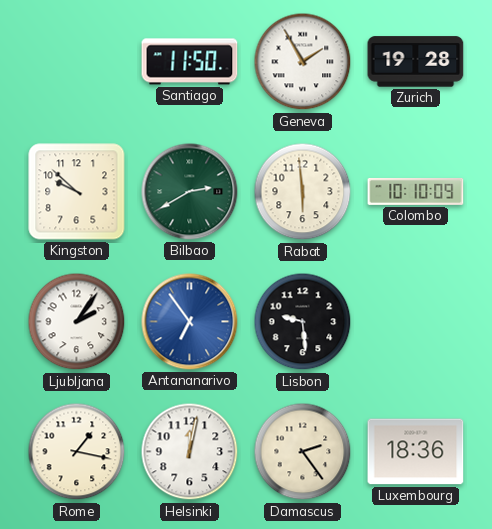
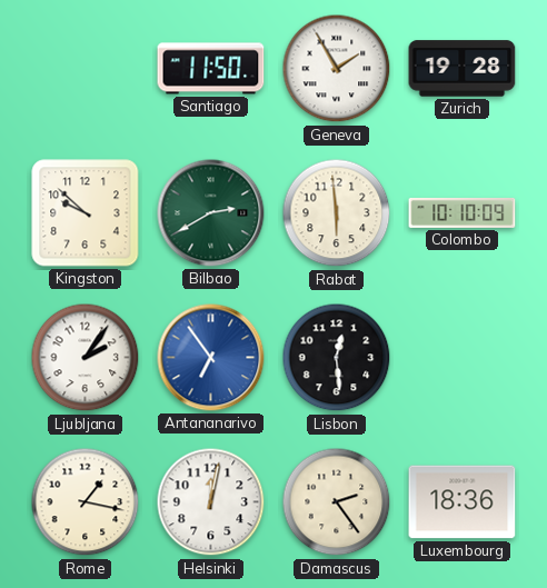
Lisbon: 9:29 -> 12:29
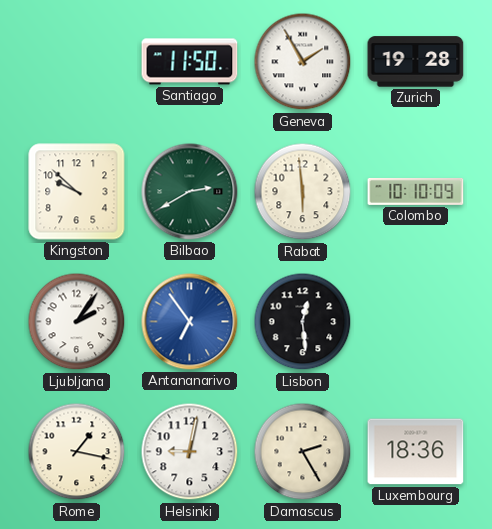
Helsinki: 12:02 -> 9:02
Damascus: 2:24 -> 2:25
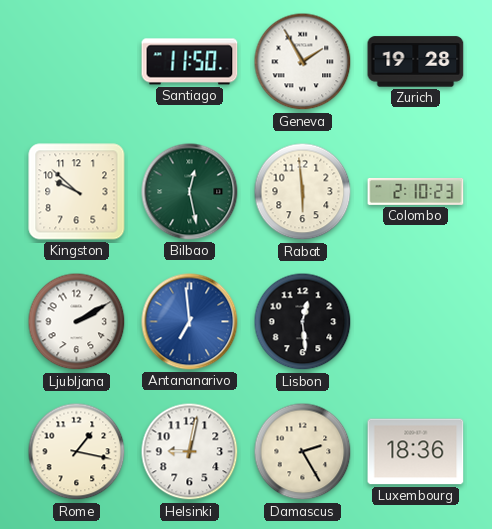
Bilbao: 2:40 -> 12:28
Colombo: 10:10 -> 2:10
Ljubljana: 2:06 -> 2:10
Antananarivo: 6:54 -> 6:59
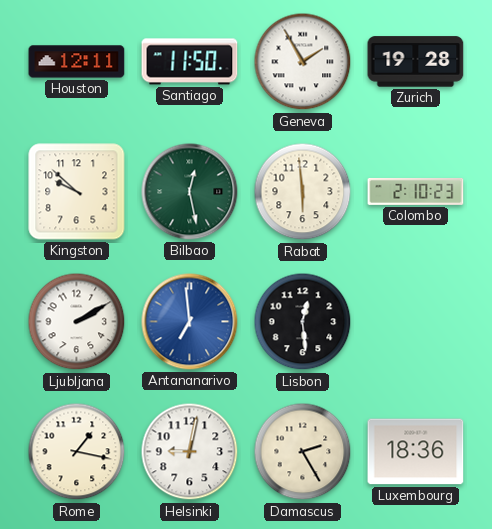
Houston: none -> 12:11
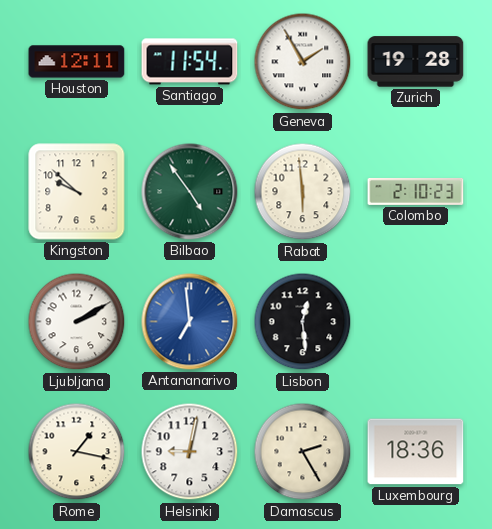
Santiago: 11:50 -> 11:54
Bilbao: 12:28 -> 4:54
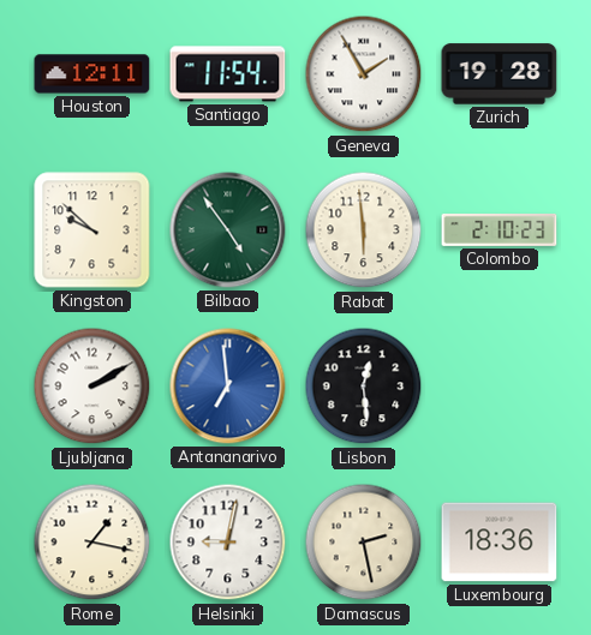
Damascus: 2:25 -> 2:28
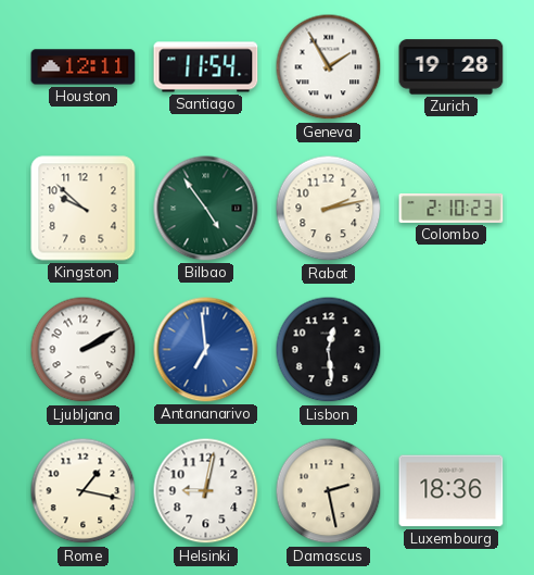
Rabat: 5:59 -> 2:13
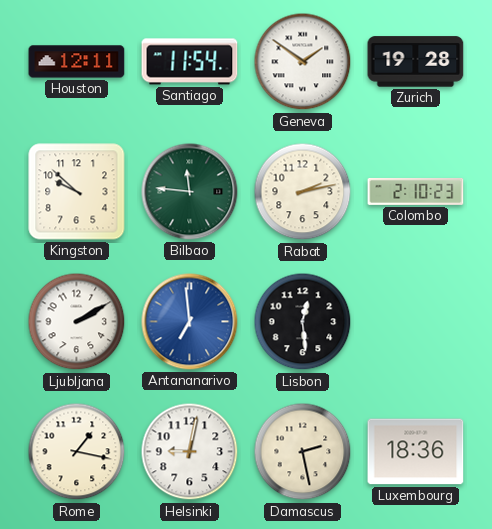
Geneva: 1:55 -> 1:51
Bilbao: 4:54 -> 11:46
